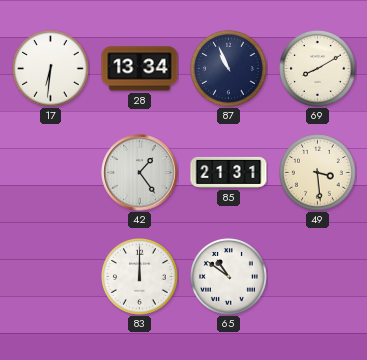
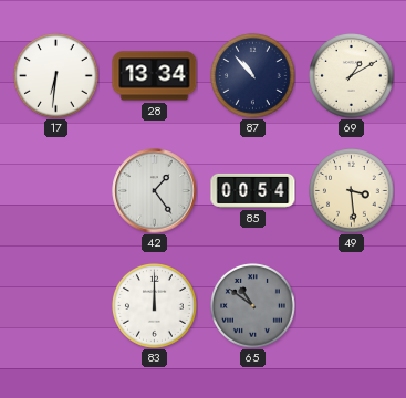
87: 10:56 -> 10:53
69: 8:10 -> 1:10
85: 21:31 -> 00:54
65 dial: white -> grey
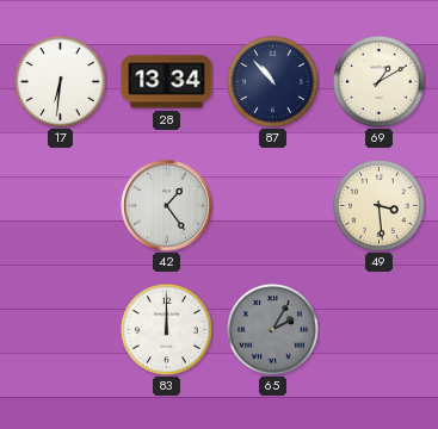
85: 00:54 -> none
65: 10:51 -> 2:05
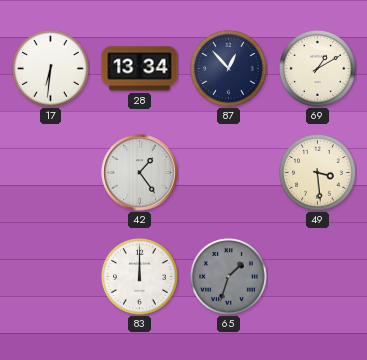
87: 10:53 -> 12:53
65: 2:05 -> 1:33
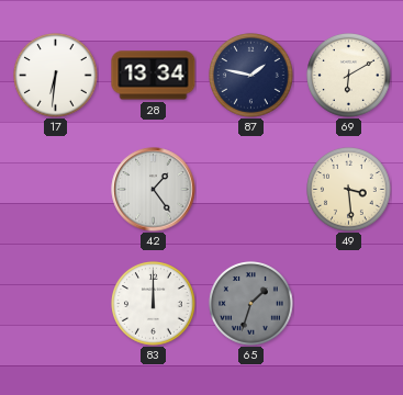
87: 12:53 -> 1:47
69: 1:10 -> 6:10
